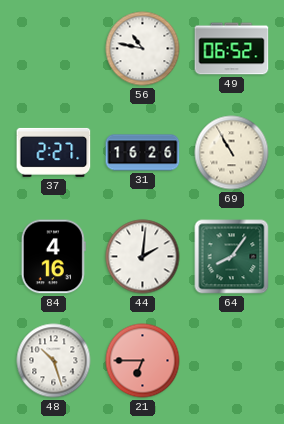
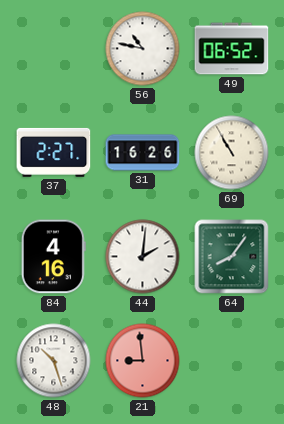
21: 6:45 -> 8:59
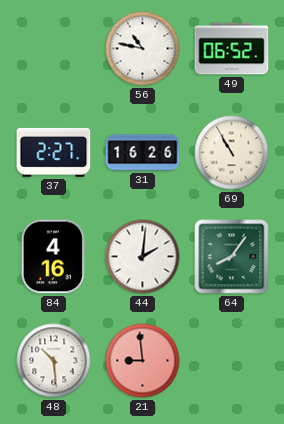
48: 10:27 -> 10:29
